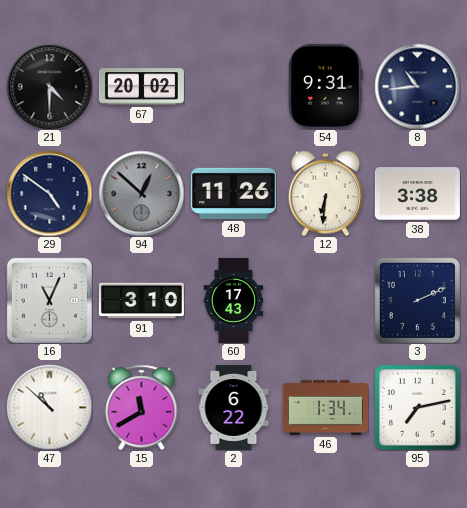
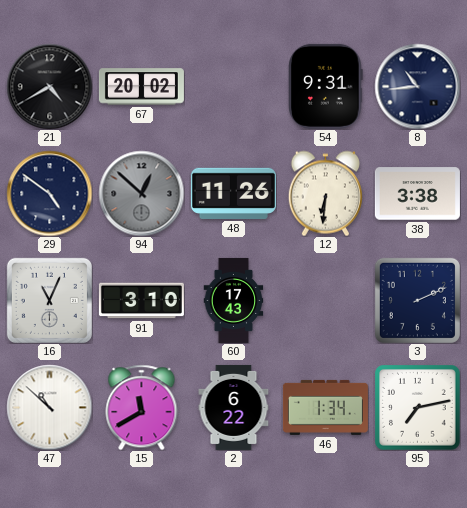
21: 4:30 -> 4:40
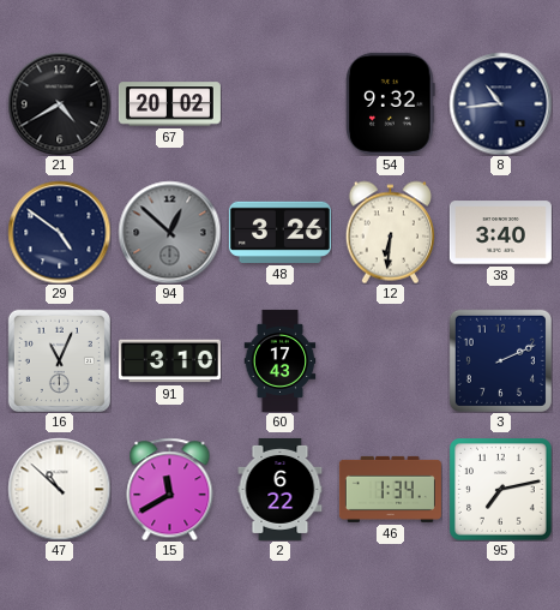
54: 9:31 -> 9:32
48: 11:26 -> 3:26
38: 3:38 -> 3:40
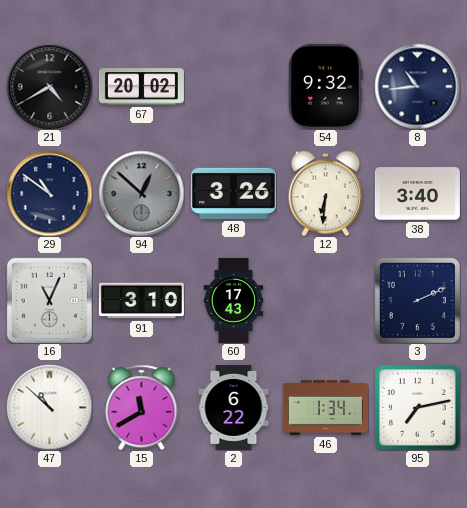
29: 4:51 -> 10:51
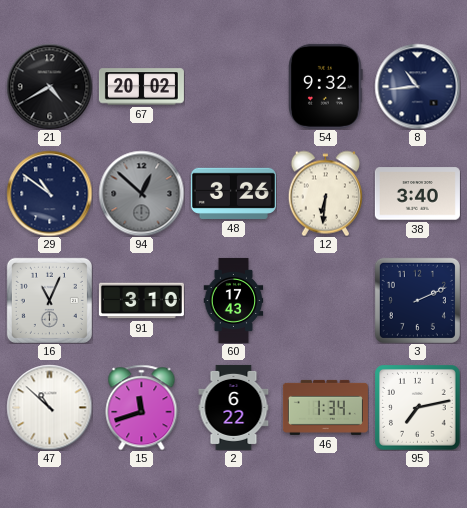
15: 11:40 -> 11:42
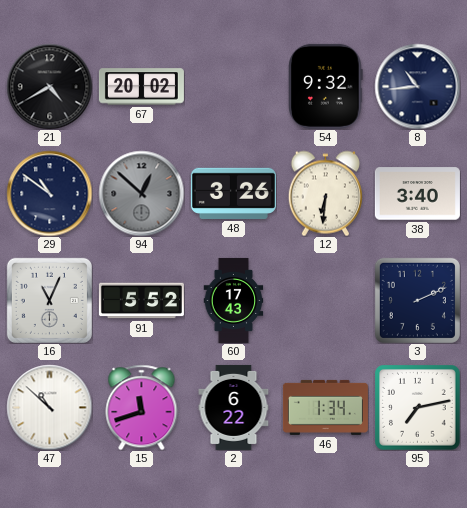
91: 3:10 -> 5:52
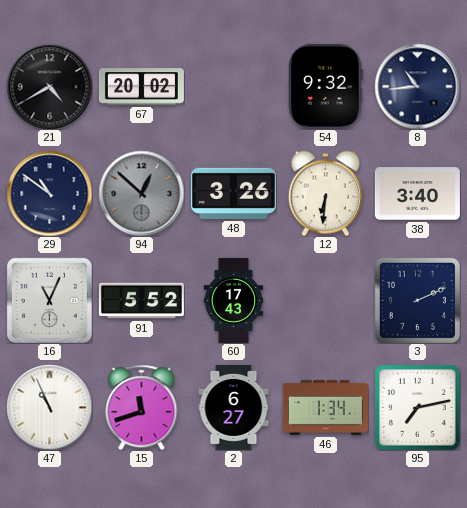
47: 10:52 -> 10:56
2: 6:22 -> 6:27
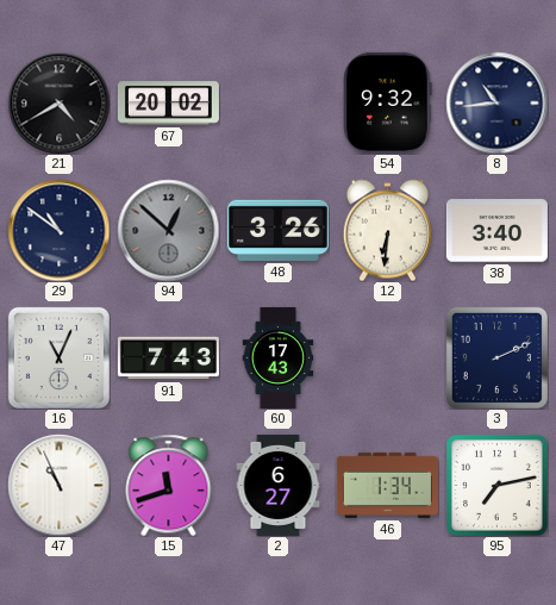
91: 5:52 -> 7:43
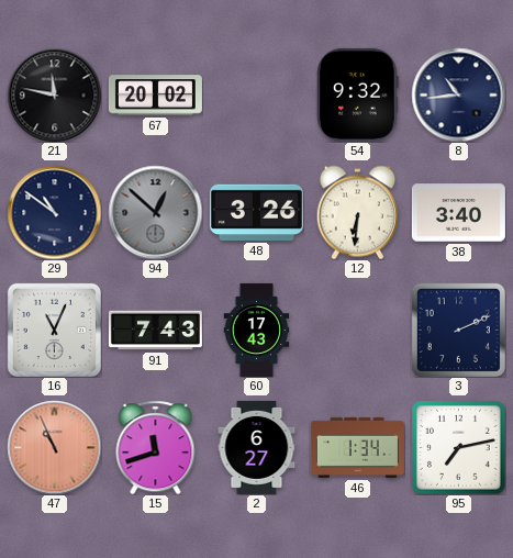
21: 4:40 -> 11:47
47 dial: white -> salmon
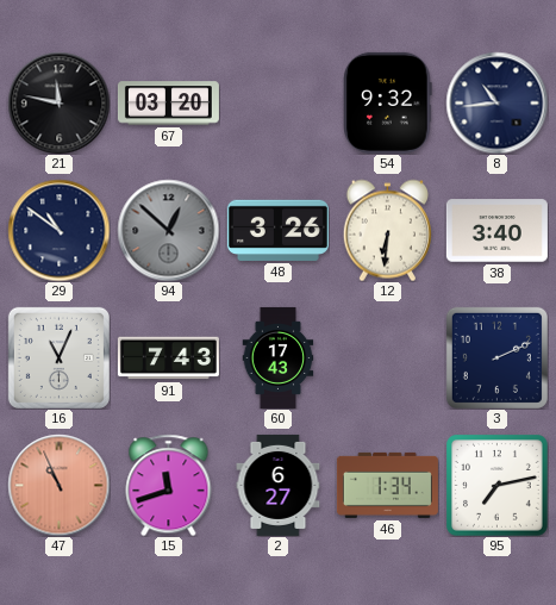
67: 20:02 -> 03:20
